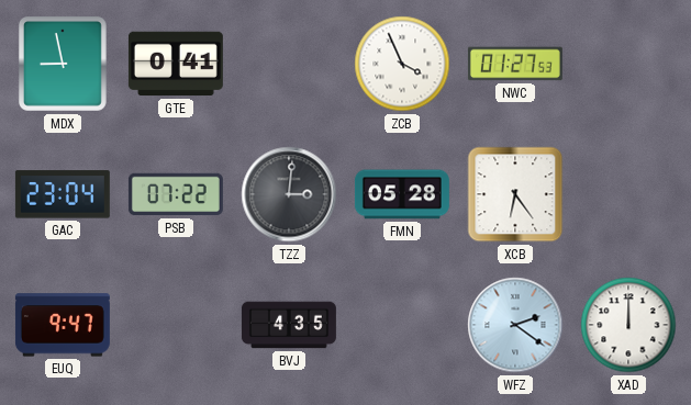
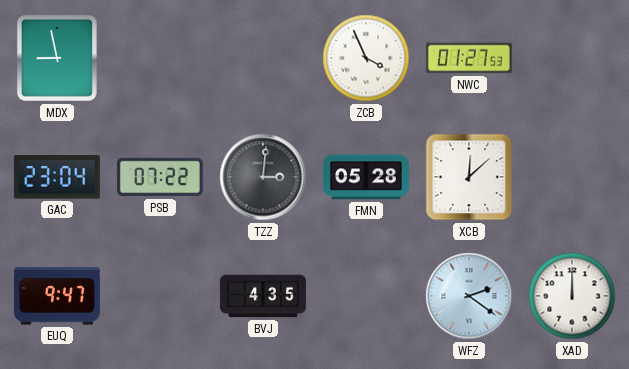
GTE: 0:41 -> none
XCB: 6:24 -> 12:08
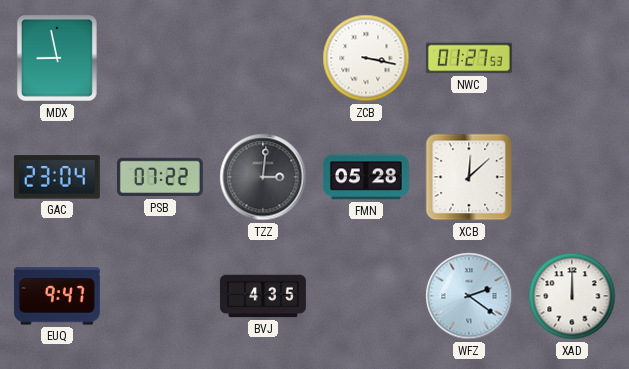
ZCB: 3:56 -> 3:17
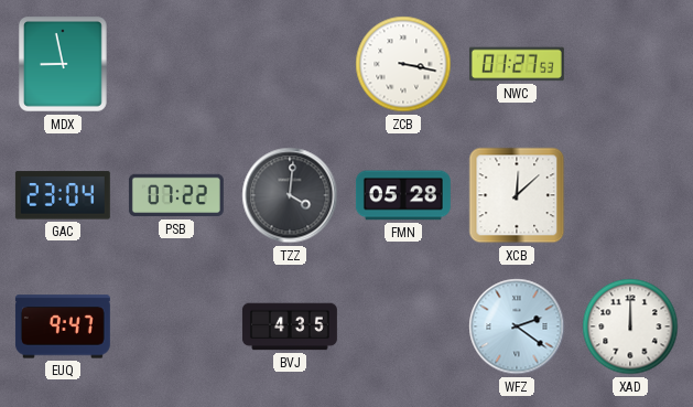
TZZ: 3:01 -> 4:01
